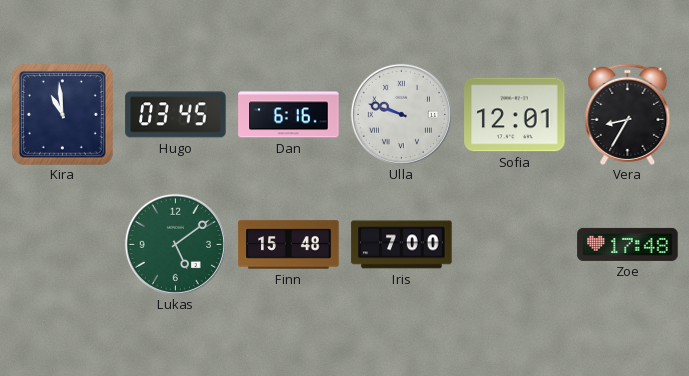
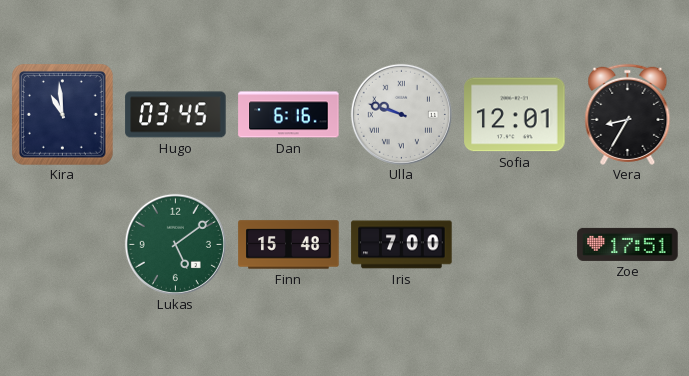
Zoe: 17:48 -> 17:51
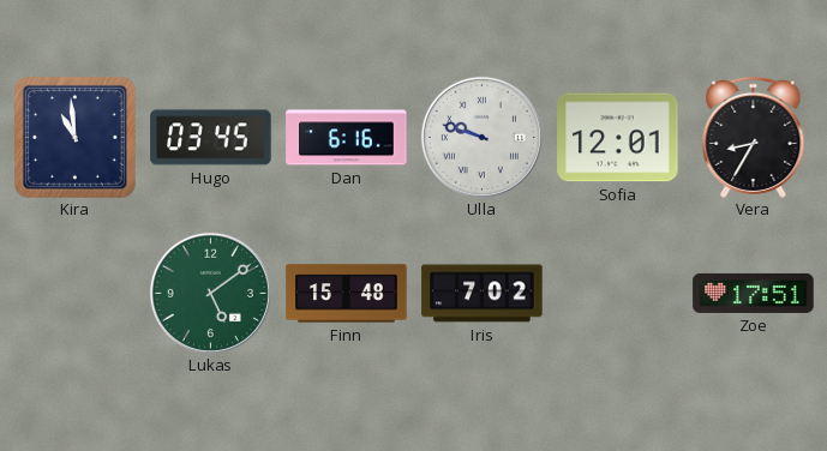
Iris: 7:00 -> 7:02
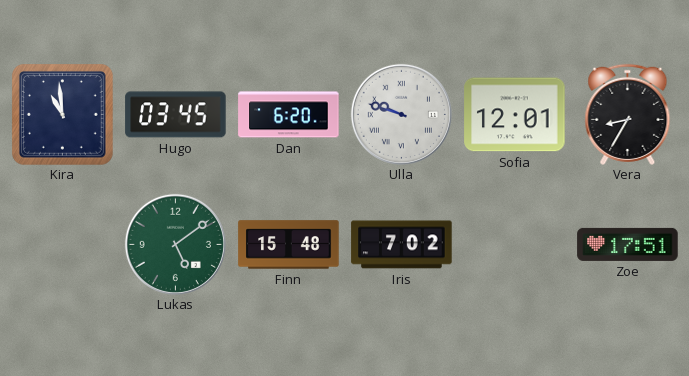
Dan: 6:16 -> 6:20
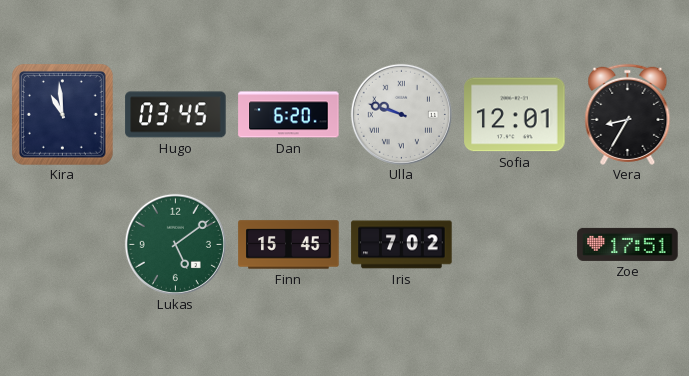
Finn: 15:48 -> 15:45
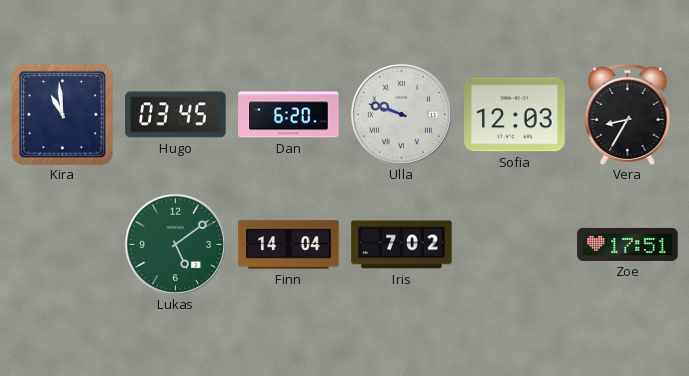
Sofia: 12:01 -> 12:03
Finn: 15:45 -> 14:04
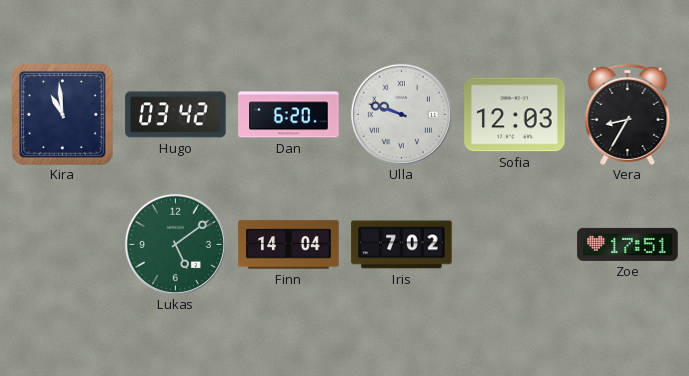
Hugo: 03:45 -> 03:42
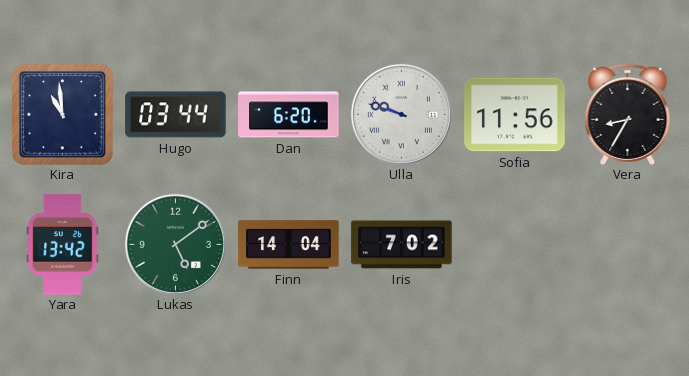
Hugo: 03:42 -> 03:44
Sofia: 12:03 -> 11:56
Yara: none -> 13:42
Zoe: 17:51 -> none
